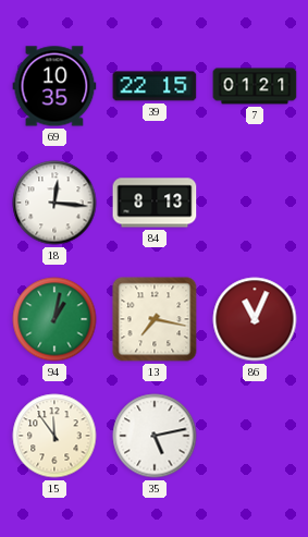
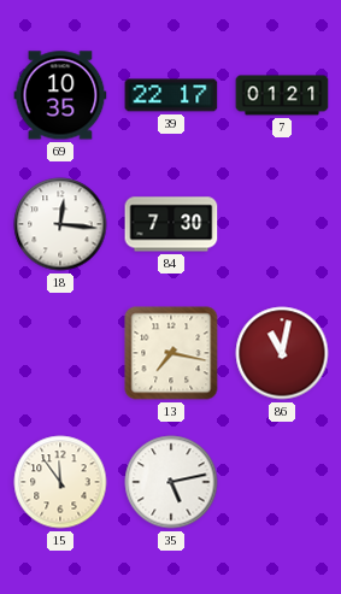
39: 22:15 -> 22:17
84: 8:13 -> 7:30
94: 1:02 -> none
86: 11:04 -> 11:02
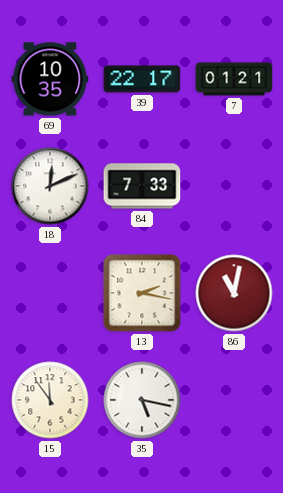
18: 12:16 -> 12:11
84: 7:30 -> 7:33
13: 7:17 -> 2:17
35: 5:13 -> 5:17
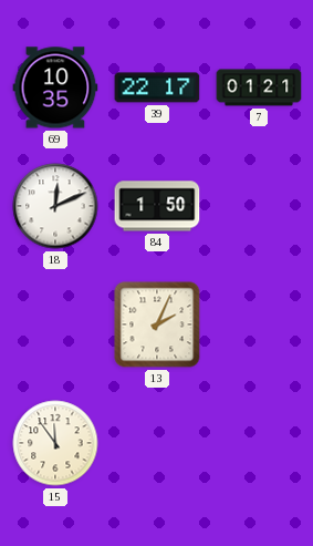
84: 7:33 -> 1:50
13: 2:17 -> 2:04
86: 11:02 -> none
35: 5:17 -> none
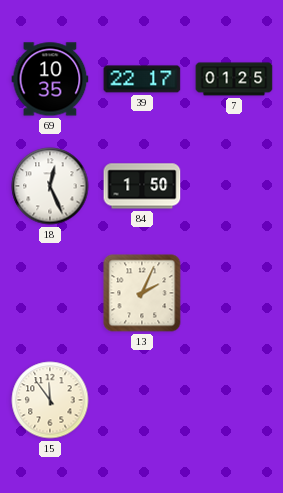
7: 01:21 -> 01:25
18: 12:11 -> 12:26
